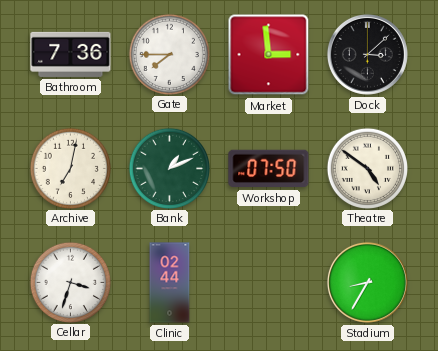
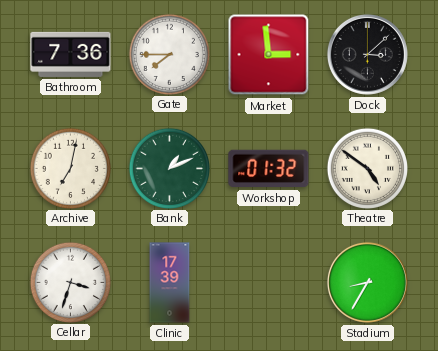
Workshop: 07:50 -> 01:32
Clinic: 02:44 -> 17:39
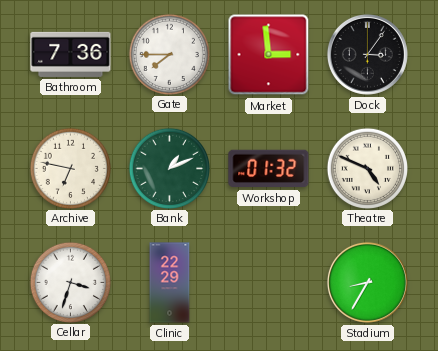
Dock: 3:08 -> 3:06
Archive: 7:02 -> 6:47
Theatre: 4:51 -> 4:49
Clinic: 17:39 -> 22:29
